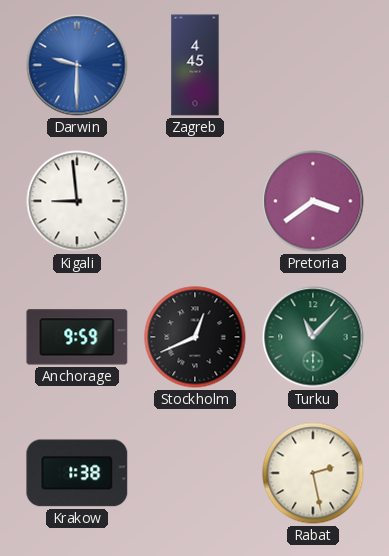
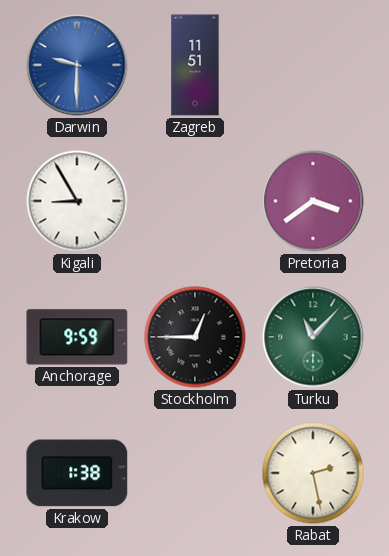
Zagreb: 4:45 -> 11:51
Kigali: 8:59 -> 8:55
Stockholm: 12:41 -> 12:45
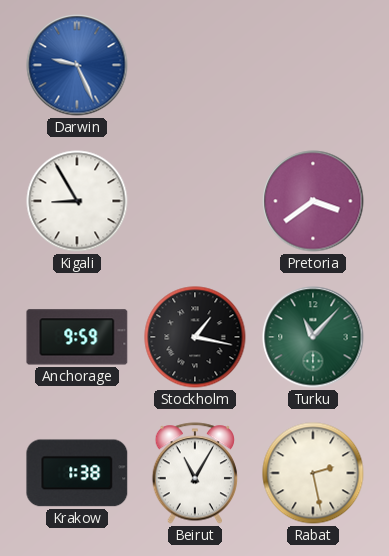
Darwin: 9:30 -> 9:26
Zagreb: 11:51 -> none
Stockholm: 12:45 -> 1:17
Beirut: none -> 11:05
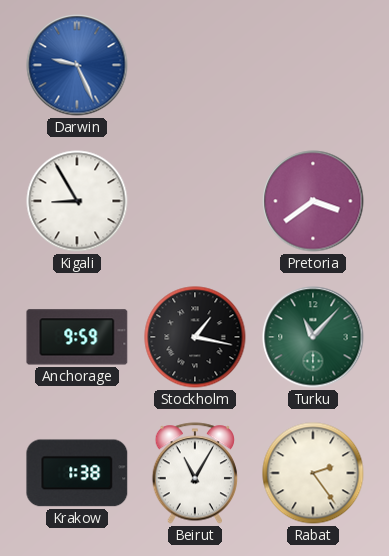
Rabat: 2:28 -> 2:24
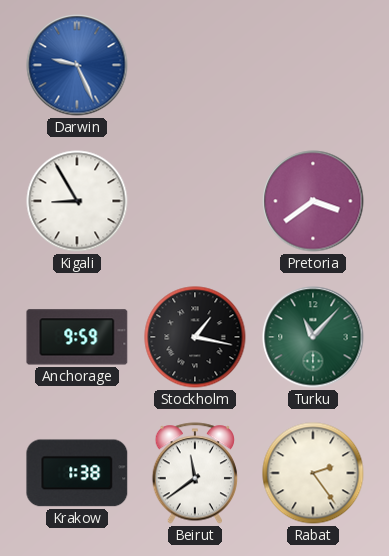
Beirut: 11:05 -> 11:39
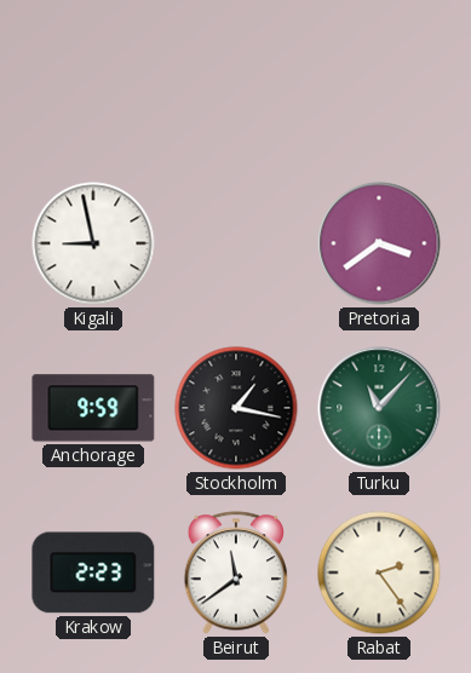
Darwin: 9:26 -> none
Kigali: 8:55 -> 8:58
Krakow: 1:38 -> 2:23
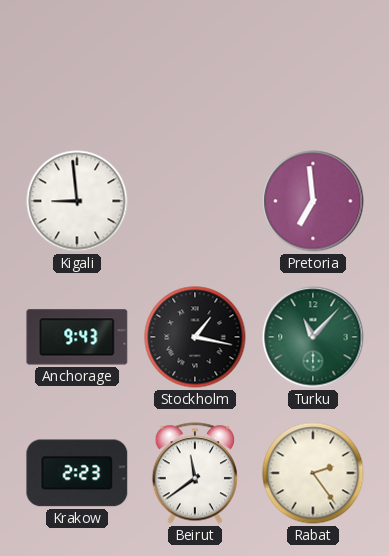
Kigali: 8:58 -> 8:59
Pretoria: 3:39 -> 6:59
Anchorage: 9:59 -> 9:43
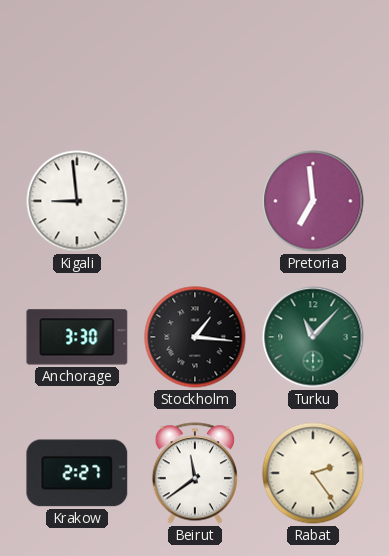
Anchorage: 9:43 -> 3:30
Stockholm: 1:17 -> 1:16
Krakow: 2:23 -> 2:27
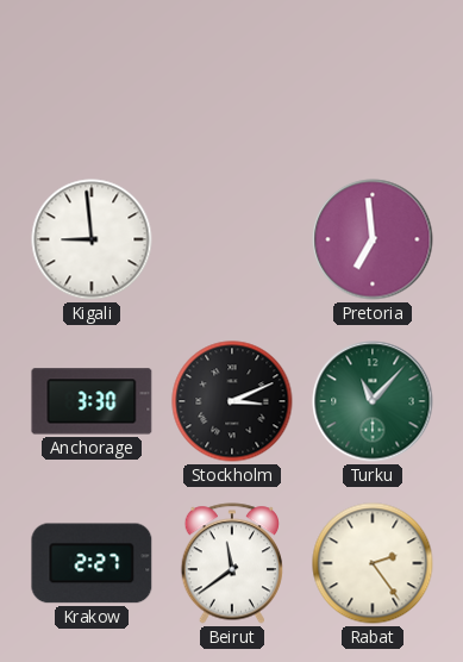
Stockholm: 1:16 -> 3:11
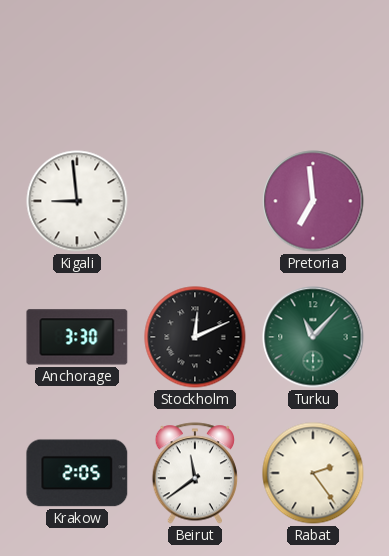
Stockholm: 3:11 -> 12:11
Krakow: 2:27 -> 2:05
